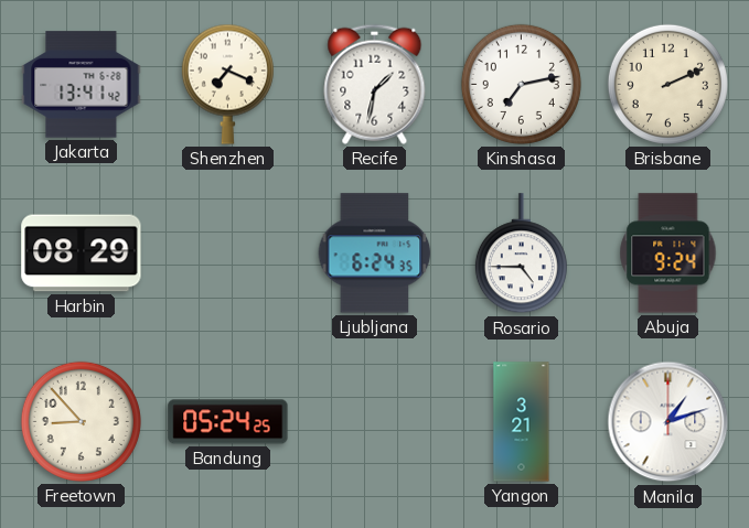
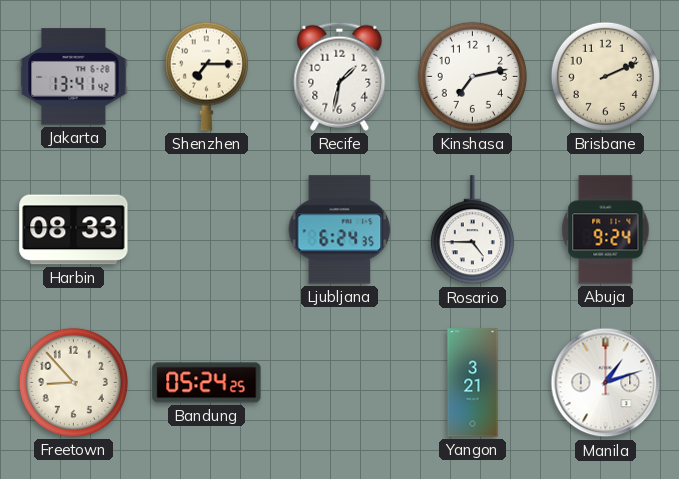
Shenzhen: 7:19 -> 7:15
Harbin: 08:29 -> 08:33
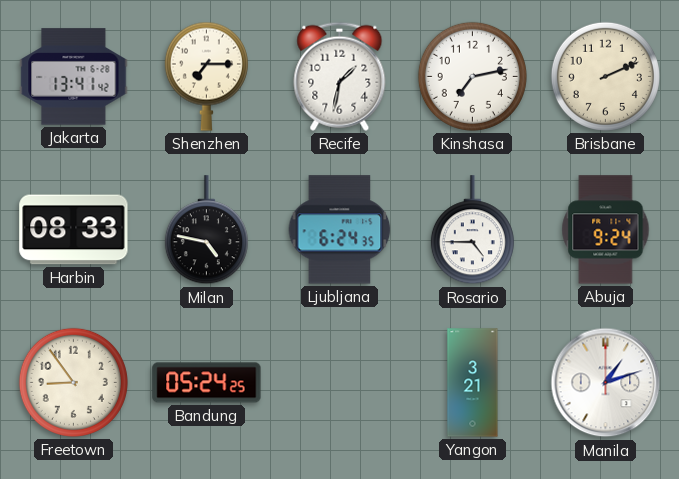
Milan: none -> 4:47
Freetown: 8:53 -> 8:54
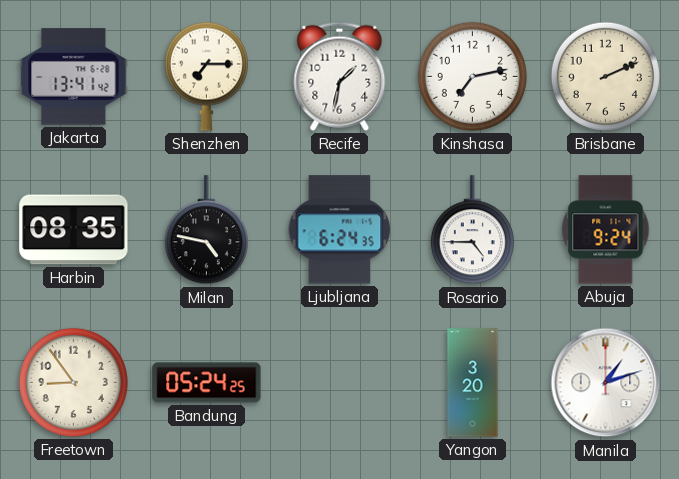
Harbin: 08:33 -> 08:35
Yangon: 3:21 -> 3:20
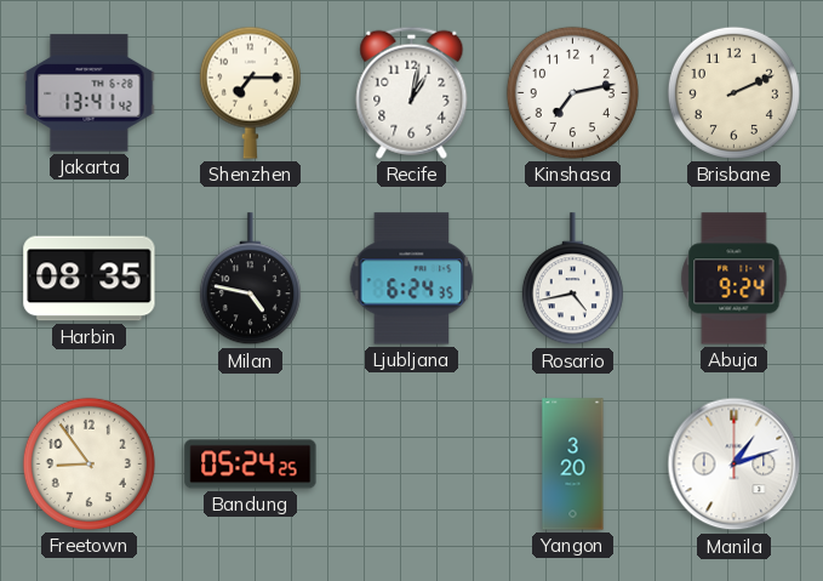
Recife: 1:32 -> 1:02
Rosario: 4:45 -> 4:43
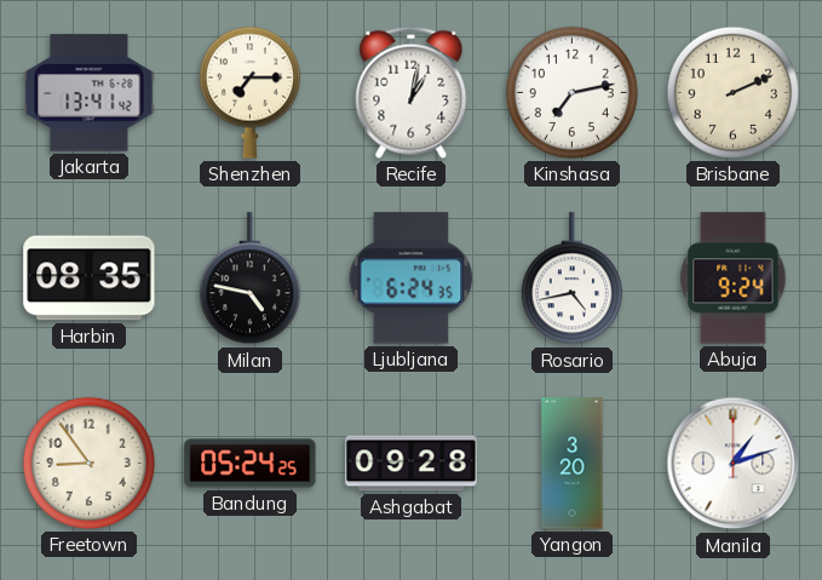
Ashgabat: none -> 09:28
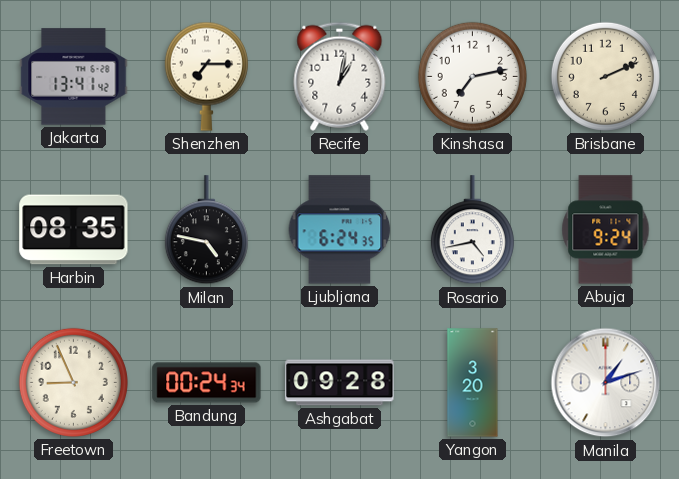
Freetown: 8:54 -> 8:56
Bandung: 05:24 -> 00:24
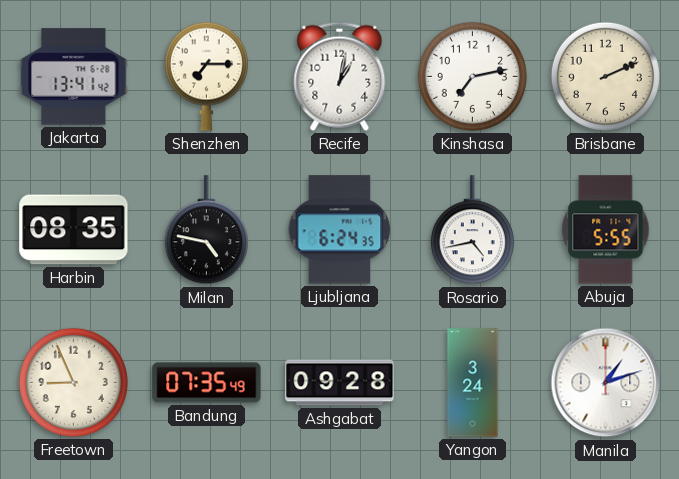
Abuja: 9:24 -> 5:55
Bandung: 00:24 -> 07:35
Yangon: 3:20 -> 3:24
